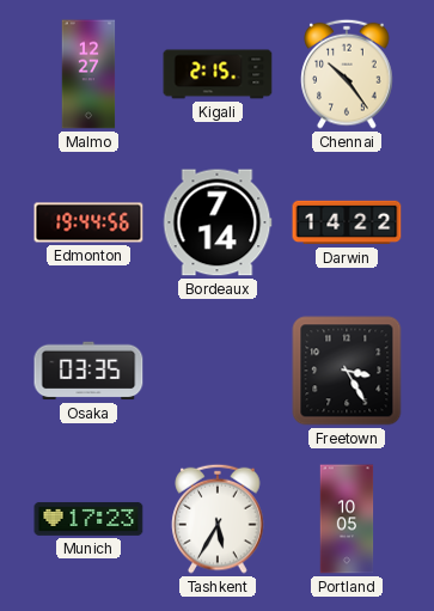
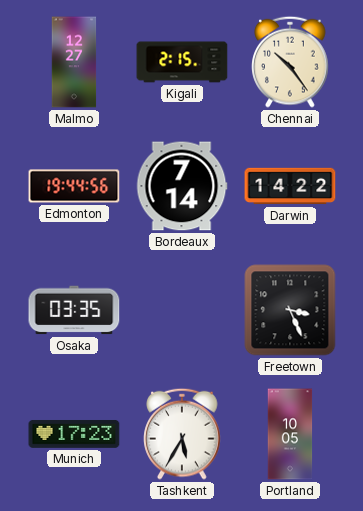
Freetown: 3:25 -> 3:26
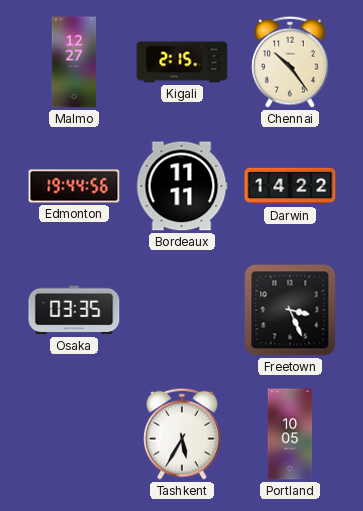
Bordeaux: 7:14 -> 11:11
Munich: 17:23 -> none
